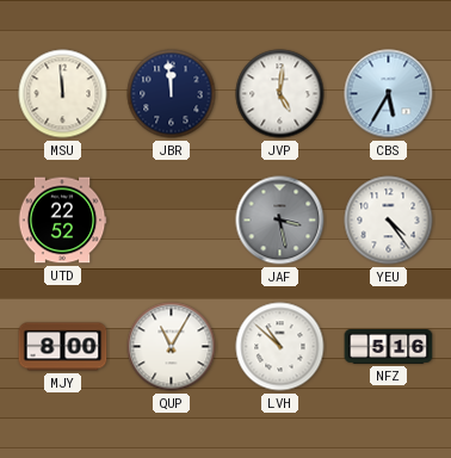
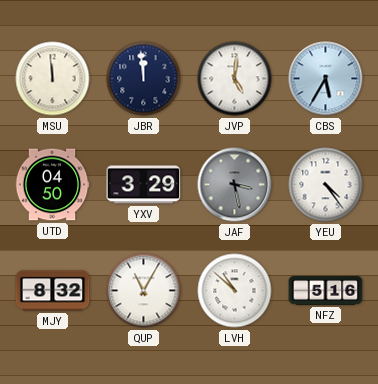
UTD: 22:52 -> 04:50
YXV: none -> 3:29
MJY: 8:00 -> 8:32
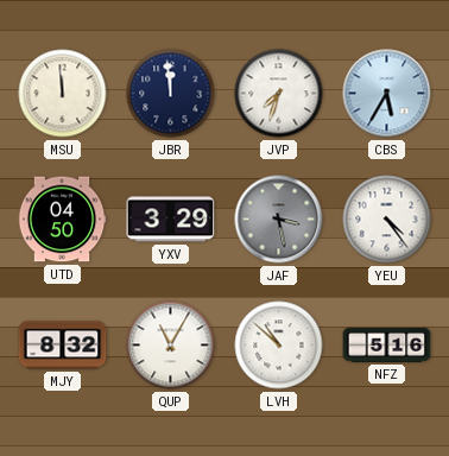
JVP: 5:01 -> 7:33
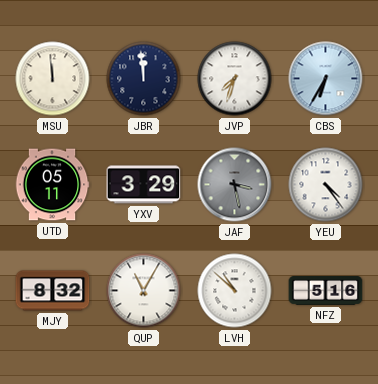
CBS: 5:35 -> 6:35
UTD: 04:50 -> 05:11
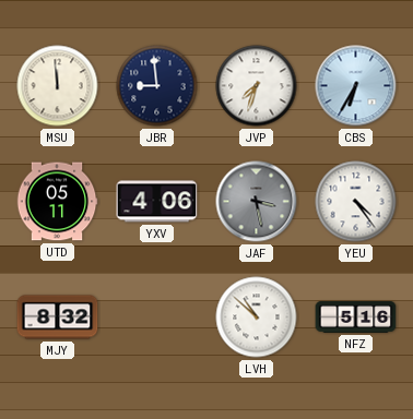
JBR: 11:59 -> 8:59
YXV: 3:29 -> 4:06
QUP: 11:05 -> none
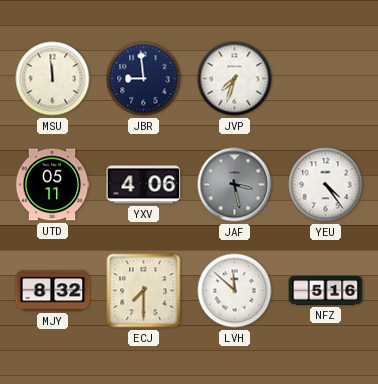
CBS: 6:35 -> none
ECJ: none -> 7:30
LVH: 10:52 -> 11:52
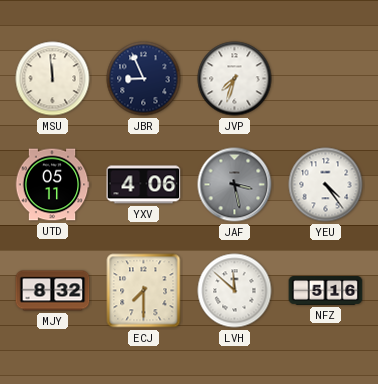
JBR: 8:59 -> 8:56
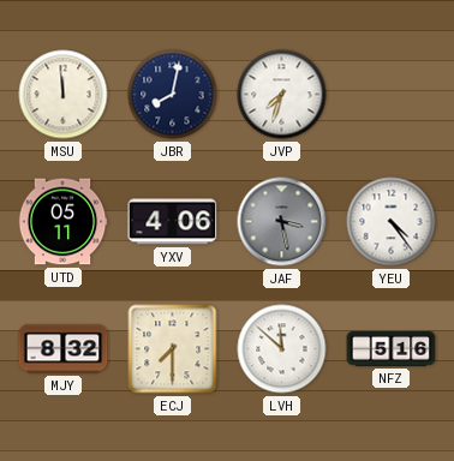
JBR: 8:56 -> 8:02
